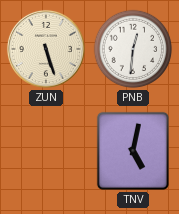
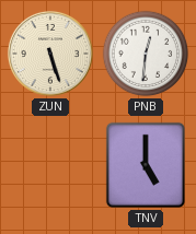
TNV: 5:02 -> 5:00
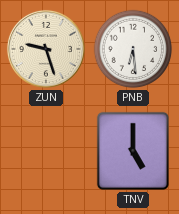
ZUN: 5:27 -> 9:27
PNB: 12:31 -> 6:29
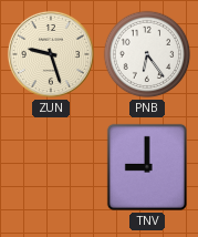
PNB: 6:29 -> 6:24
TNV: 5:00 -> 9:00
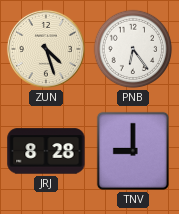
ZUN: 9:27 -> 4:27
JRJ: none -> 8:28
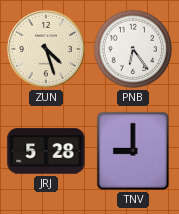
JRJ: 8:28 -> 5:28
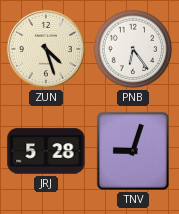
TNV: 9:00 -> 9:03
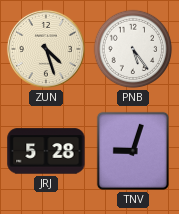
PNB: 6:24 -> 5:24
